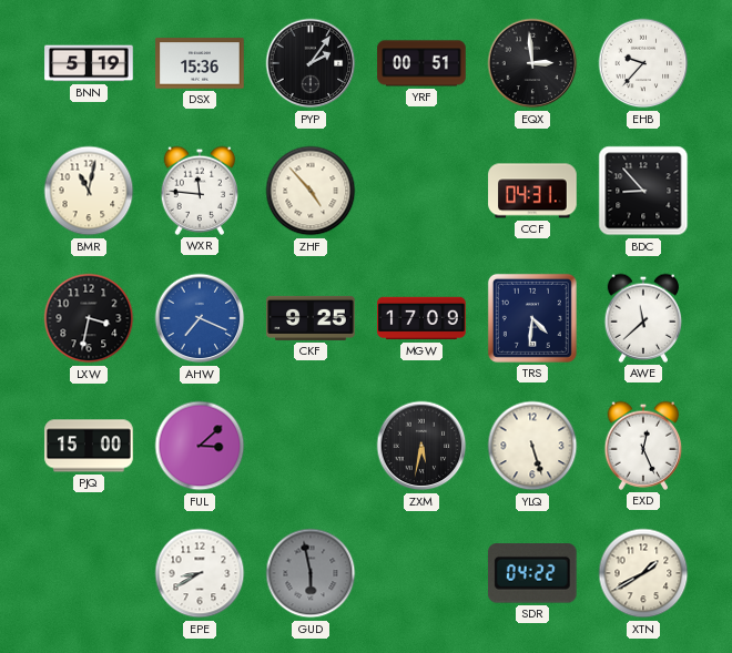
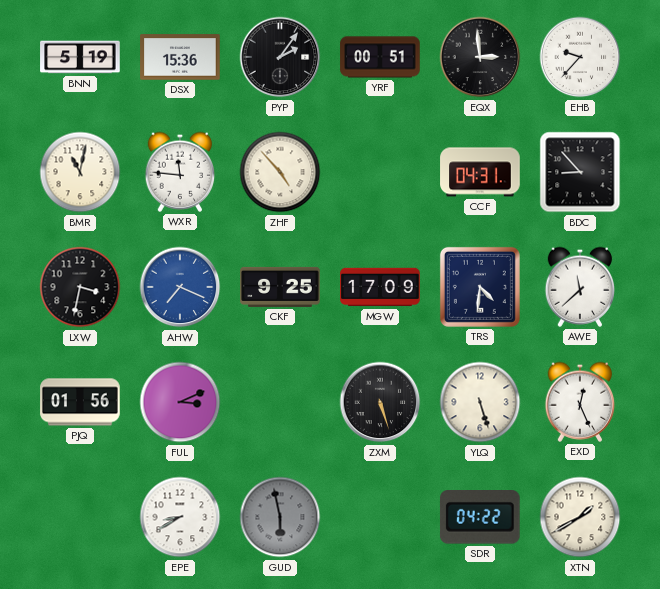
PJQ: 15:00 -> 01:56
FUL: 3:08 -> 3:11
ZXM: 5:32 -> 5:27
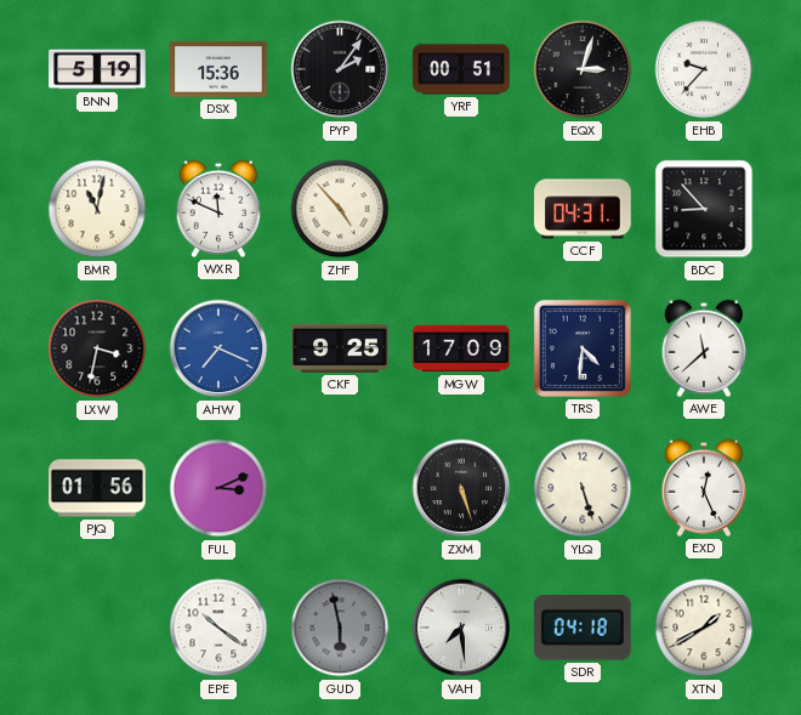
EQX: 2:59 -> 3:03
WXR: 11:46 -> 11:49
EPE: 8:40 -> 10:21
VAH: none -> 7:29
SDR: 04:22 -> 04:18
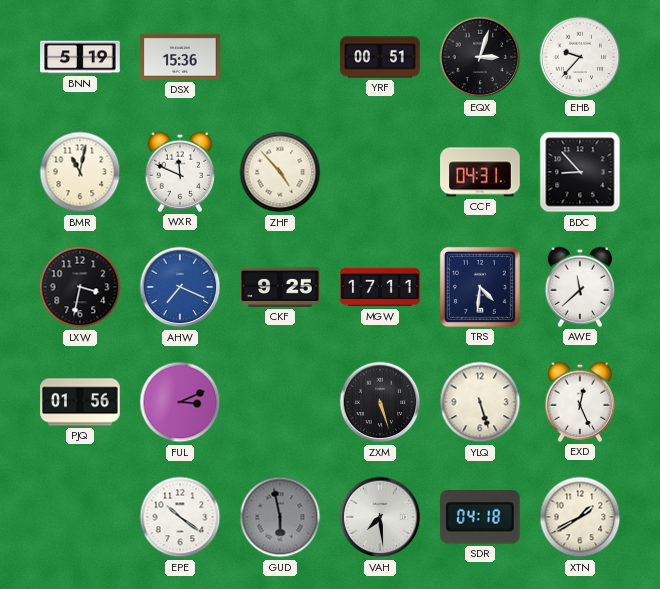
PYP: 2:06 -> none
MGW: 17:09 -> 17:11
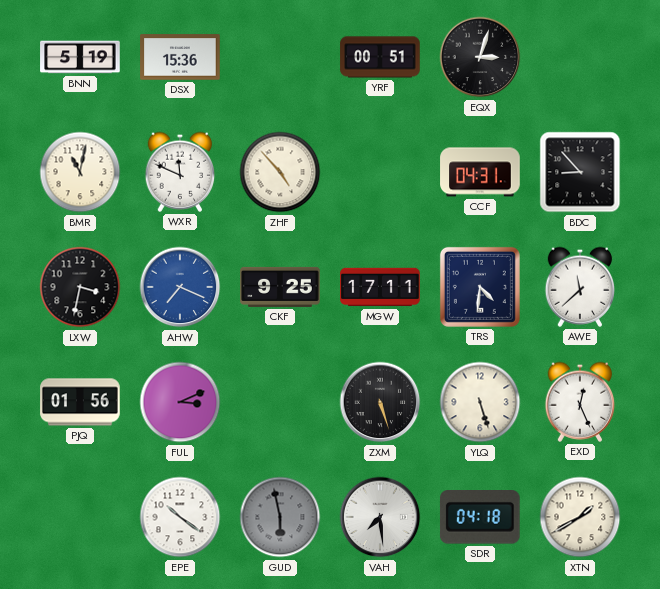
EHB: 9:37 -> none
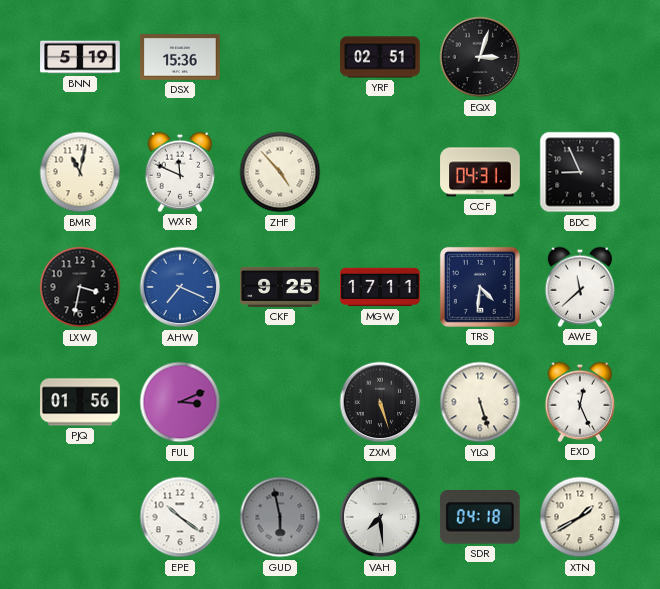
YRF: 00:51 -> 02:51
BDC: 8:53 -> 8:56
